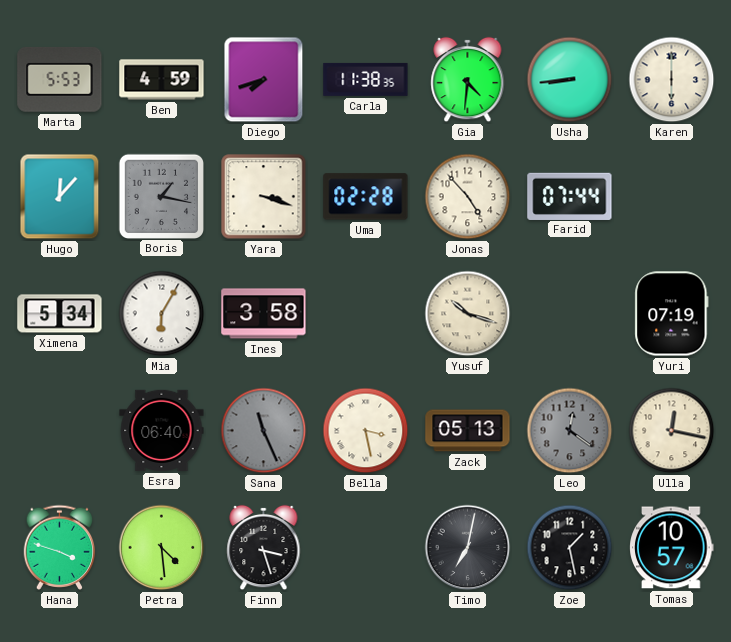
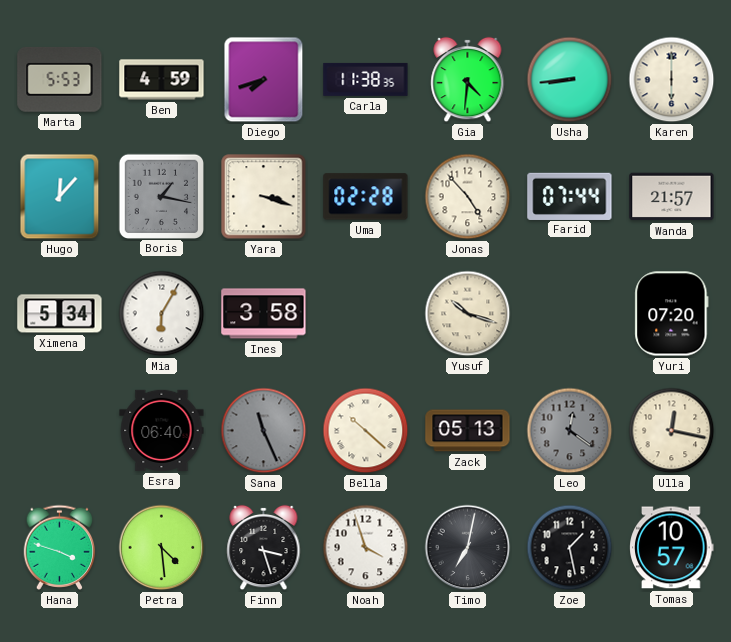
Wanda: none -> 21:57
Yuri: 07:19 -> 07:20
Bella: 3:28 -> 10:22
Noah: none -> 3:57
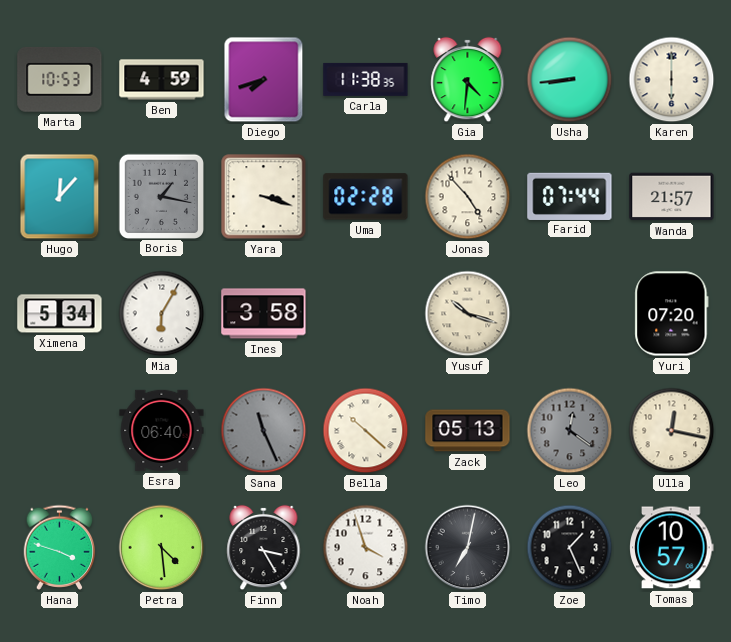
Marta: 5:53 -> 10:53
Finn: 3:27 -> 3:25
Zoe: 1:28 -> 1:26
